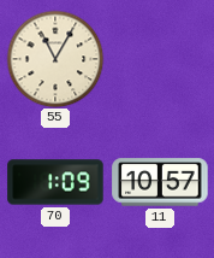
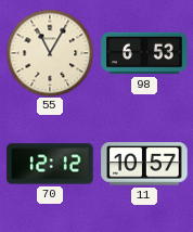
98: none -> 6:53
70: 1:09 -> 12:12
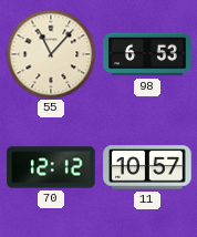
55: 11:05 -> 11:07
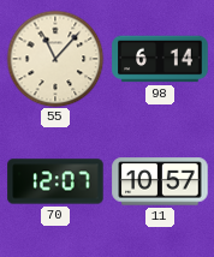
98: 6:53 -> 6:14
70: 12:12 -> 12:07
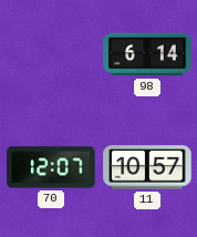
55: 11:07 -> none
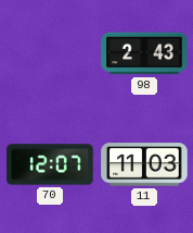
98: 6:14 -> 2:43
11: 10:57 -> 11:03
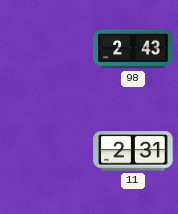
70: 12:07 -> none
11: 11:03 -> 2:31
